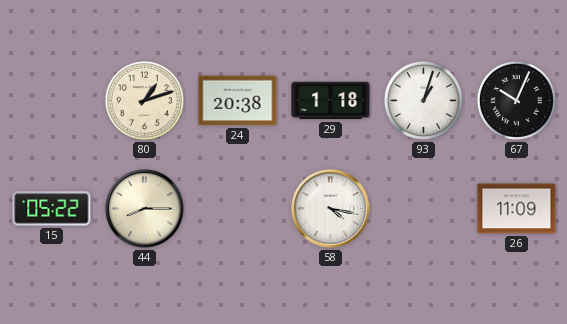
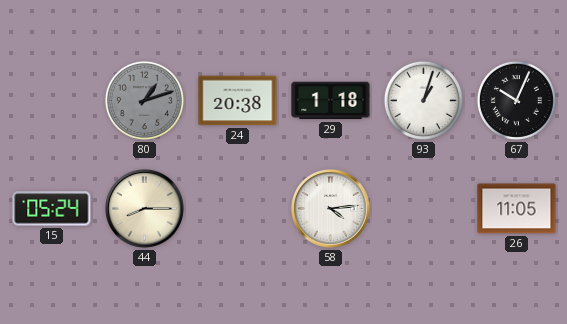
80 dial: cream -> grey
15: 05:22 -> 05:24
58: 4:17 -> 4:14
26: 11:09 -> 11:05
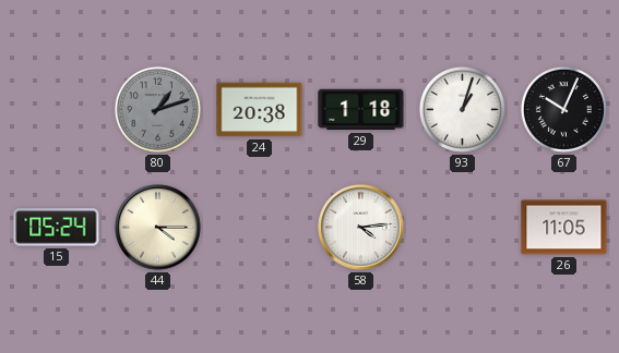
44: 8:15 -> 4:15
